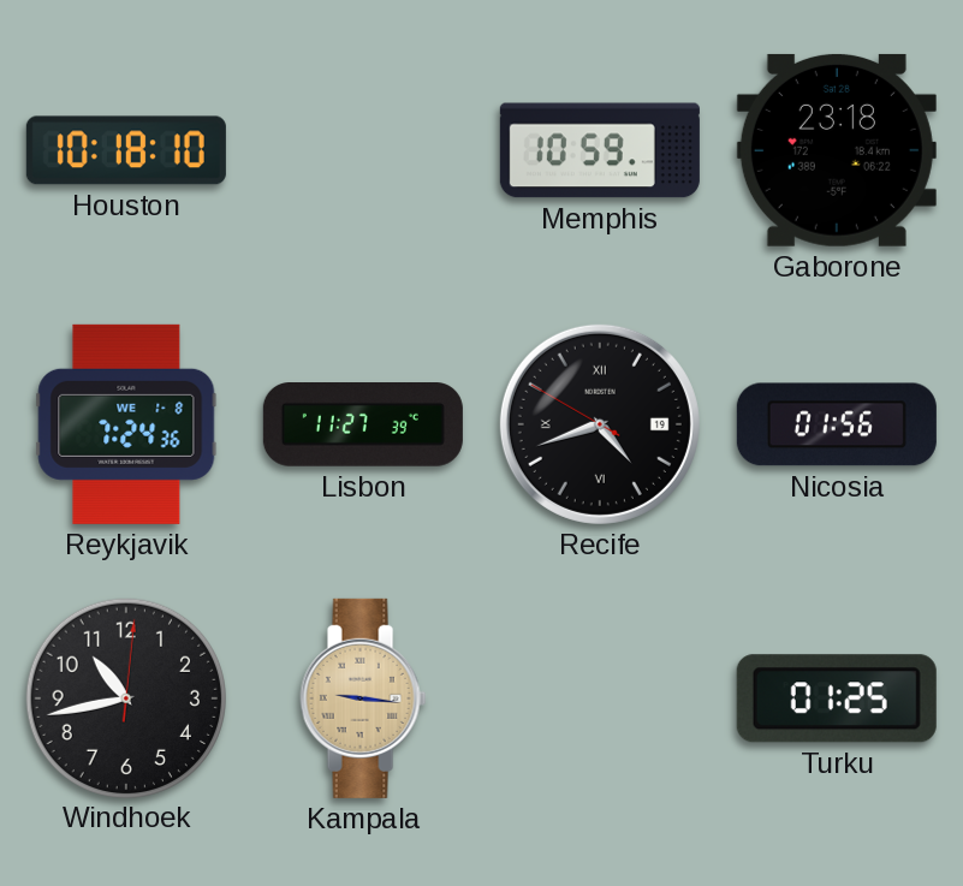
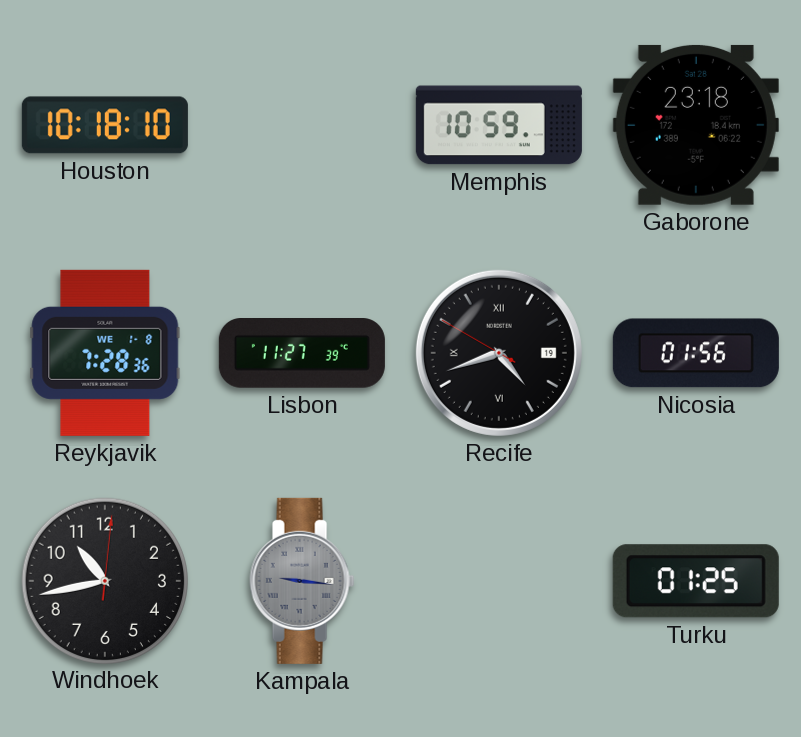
Reykjavik: 7:24 -> 7:28
Kampala dial: champagne -> grey
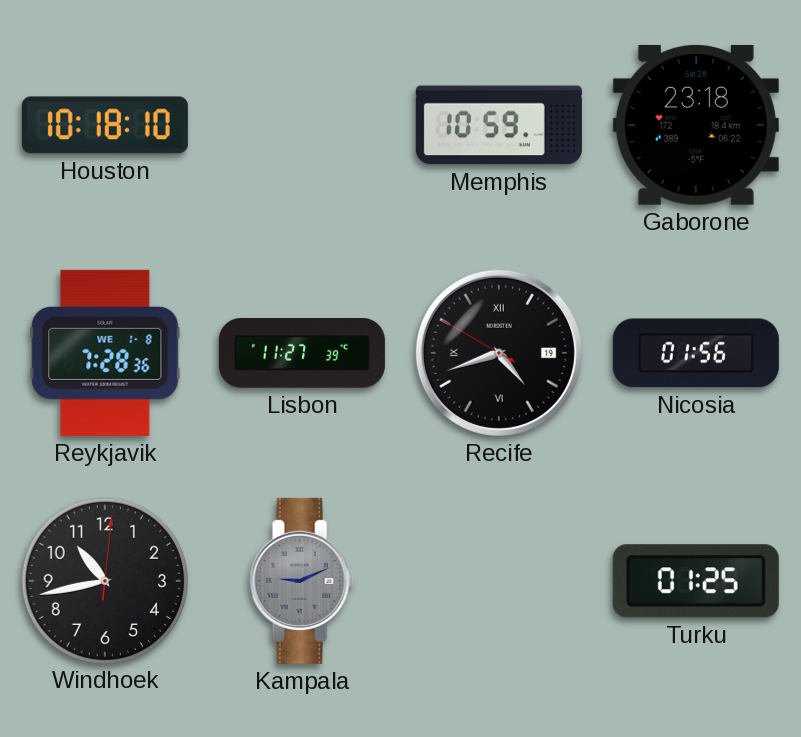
Kampala: 9:16 -> 9:11
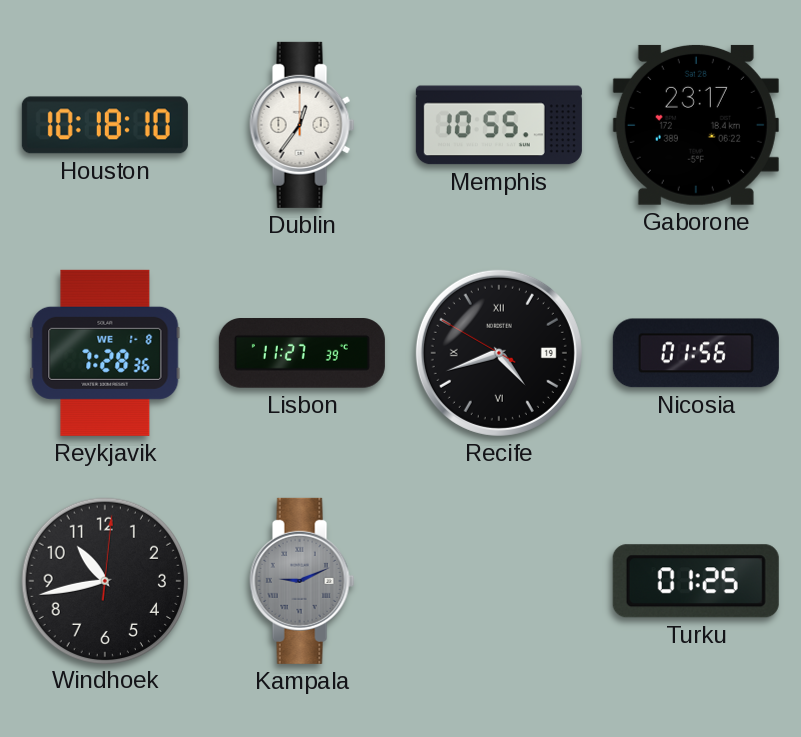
Dublin: none -> 12:36
Memphis: 10:59 -> 10:55
Gaborone: 23:18 -> 23:17
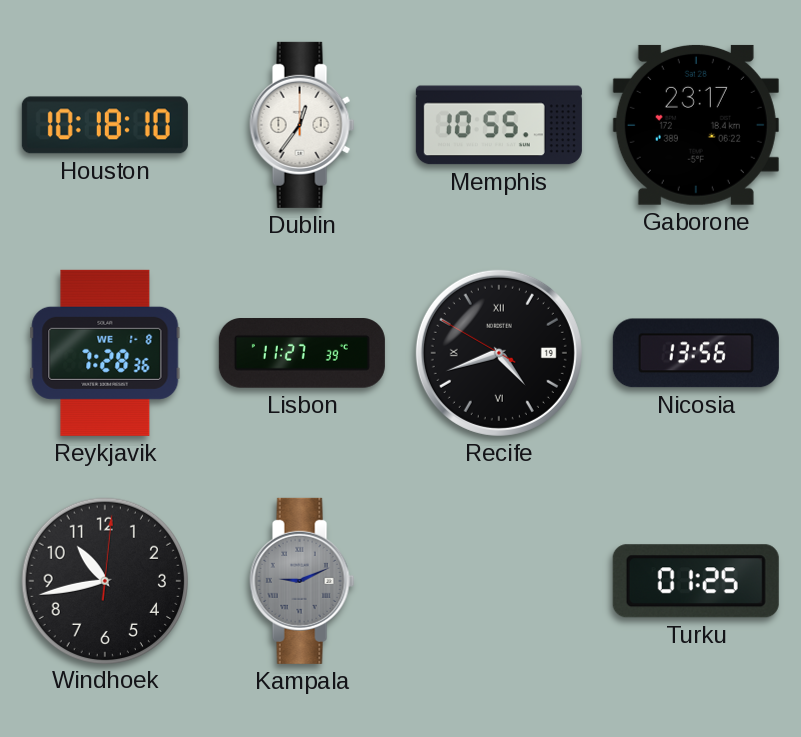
Nicosia: 01:56 -> 13:56
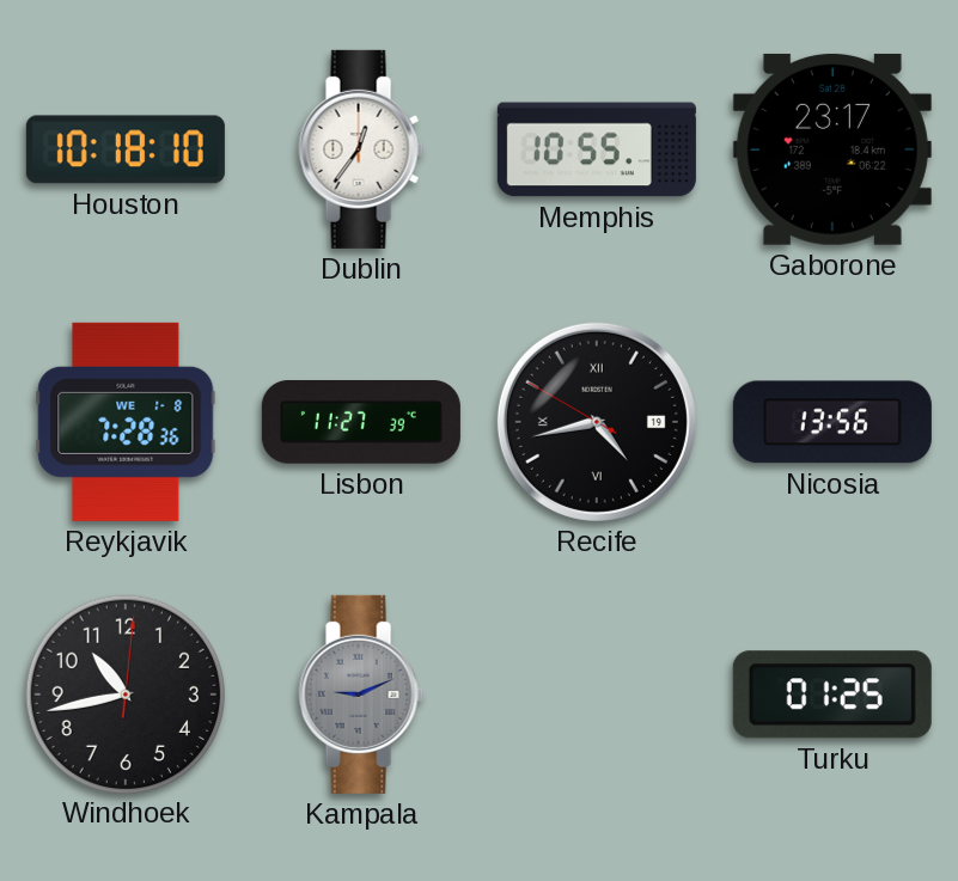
Recife: 4:41 -> 4:42
